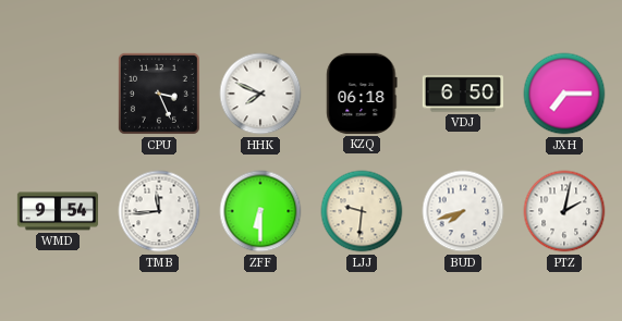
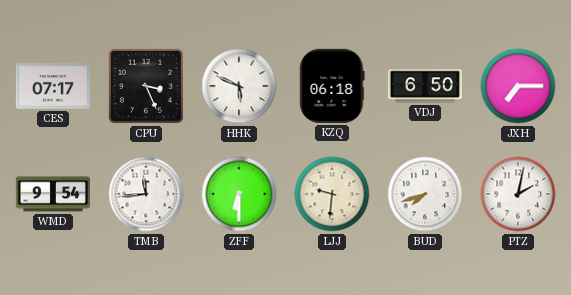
CES: none -> 07:17
HHK: 7:49 -> 5:49
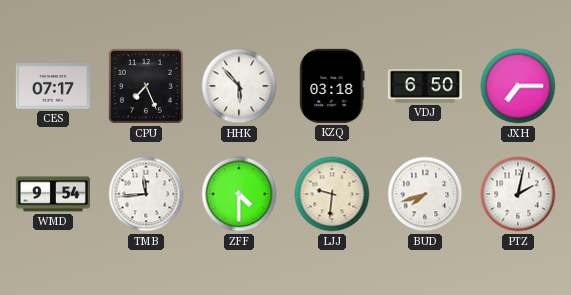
CPU: 3:26 -> 7:26
HHK: 5:49 -> 5:53
KZQ: 06:18 -> 03:18
ZFF: 6:30 -> 4:30
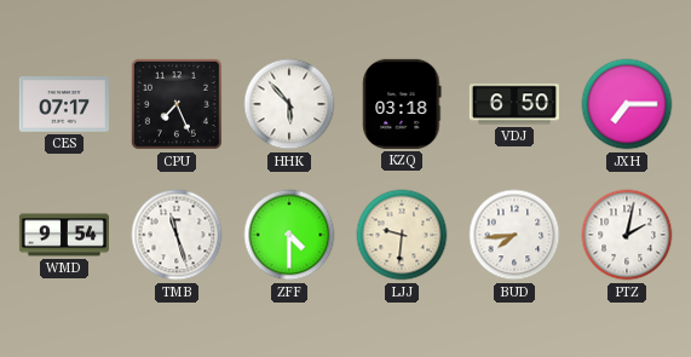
TMB: 11:44 -> 11:27
BUD: 7:42 -> 7:44
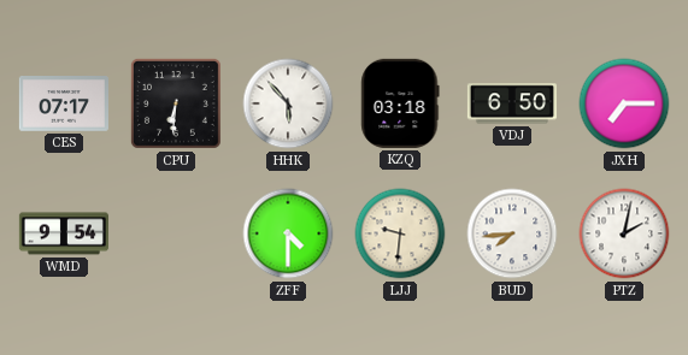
CPU: 7:26 -> 6:31
TMB: 11:27 -> none
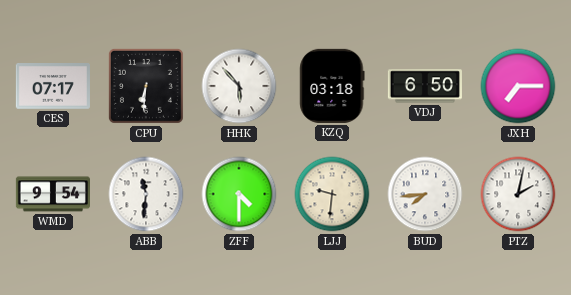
ABB: none -> 11:31
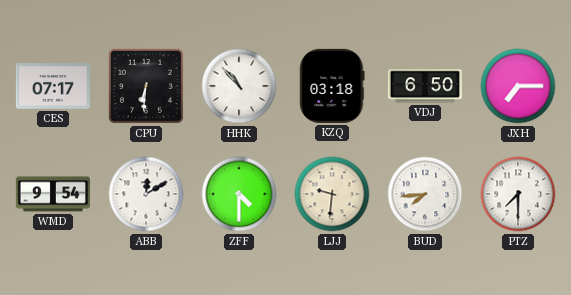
HHK: 5:53 -> 10:53
ABB: 11:31 -> 12:10
PTZ: 2:02 -> 7:30
